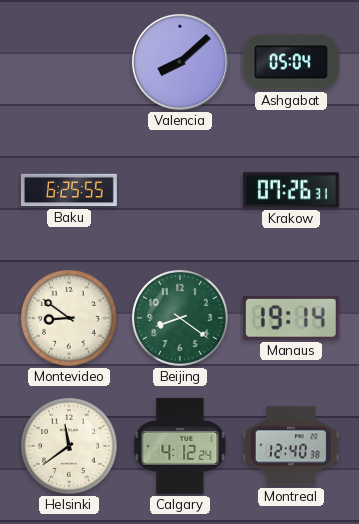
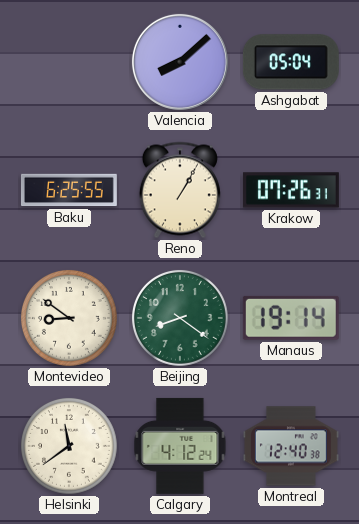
Reno: none -> 1:05
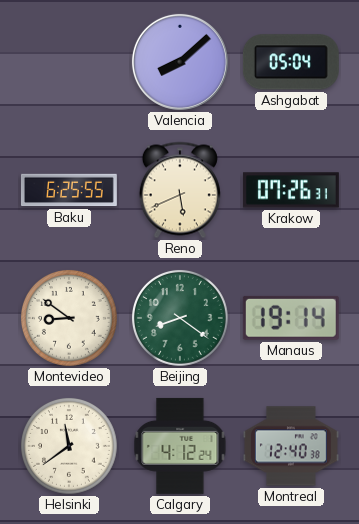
Reno: 1:05 -> 5:41
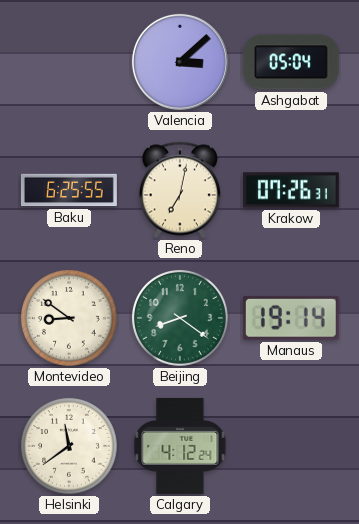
Valencia: 8:08 -> 3:08
Reno: 5:41 -> 7:02
Montreal: 12:40 -> none
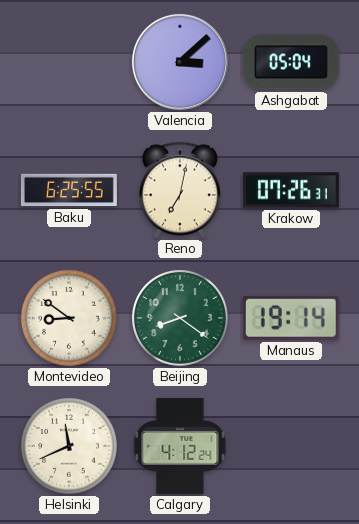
Helsinki: 11:39 -> 11:41
